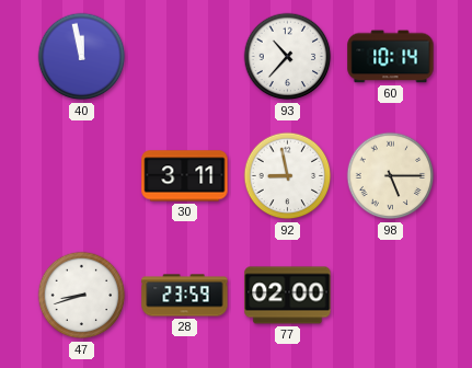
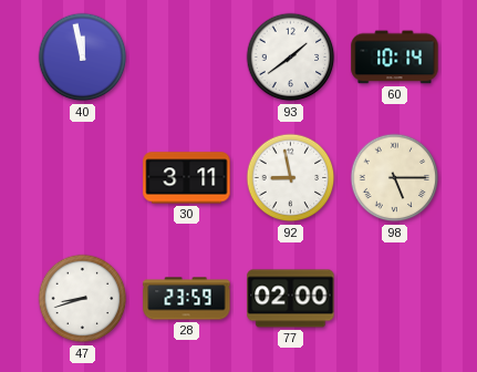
93: 10:37 -> 1:39
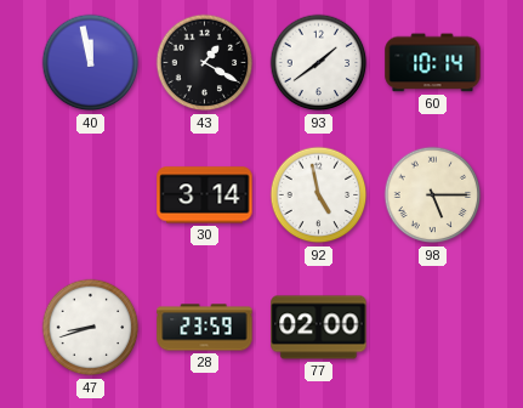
43: none -> 1:20
30: 3:11 -> 3:14
92: 8:58 -> 4:58
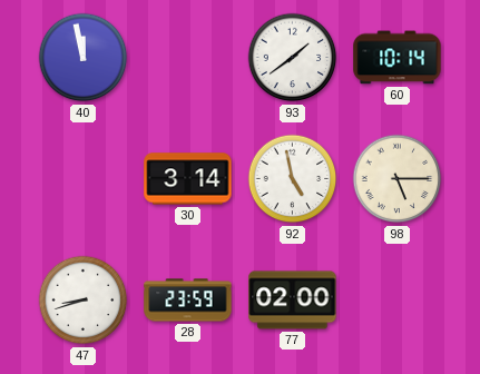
43: 1:20 -> none
